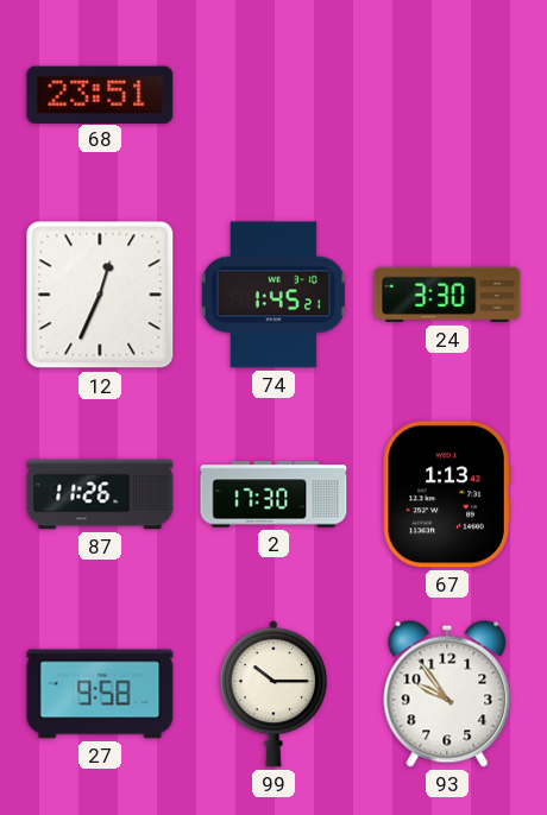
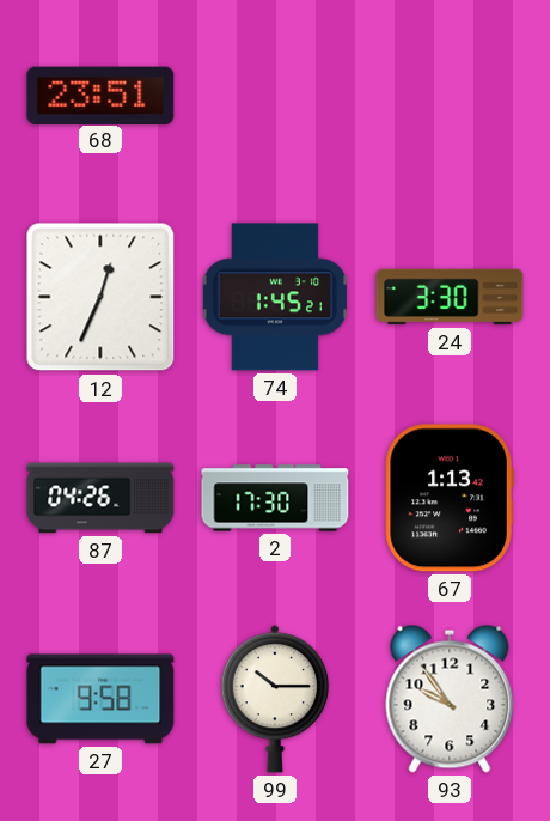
87: 11:26 -> 04:26
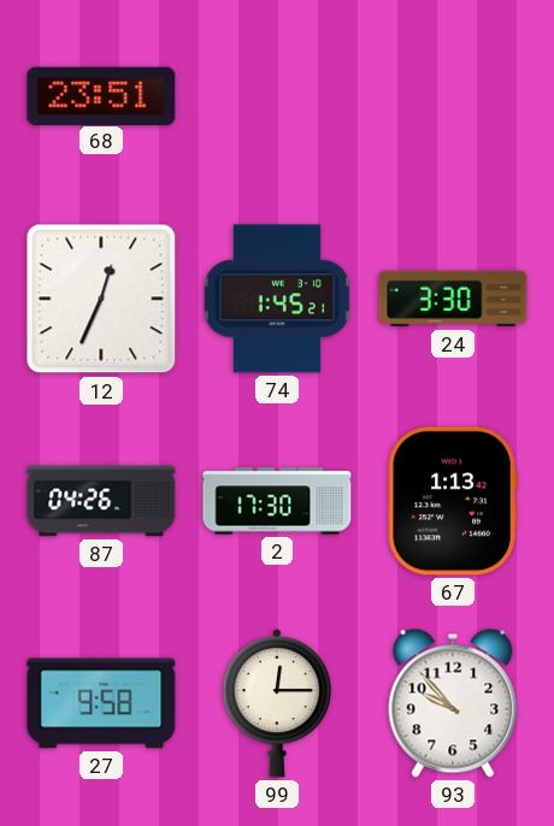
99: 10:15 -> 12:15
93: 9:54 -> 9:53
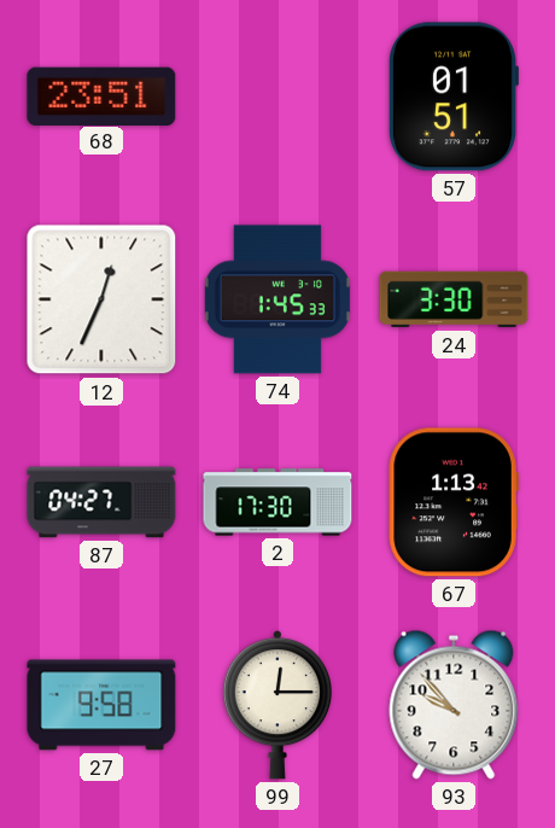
57: none -> 01:51
74: 1:45:21 -> 1:45:33
87: 04:26 -> 04:27
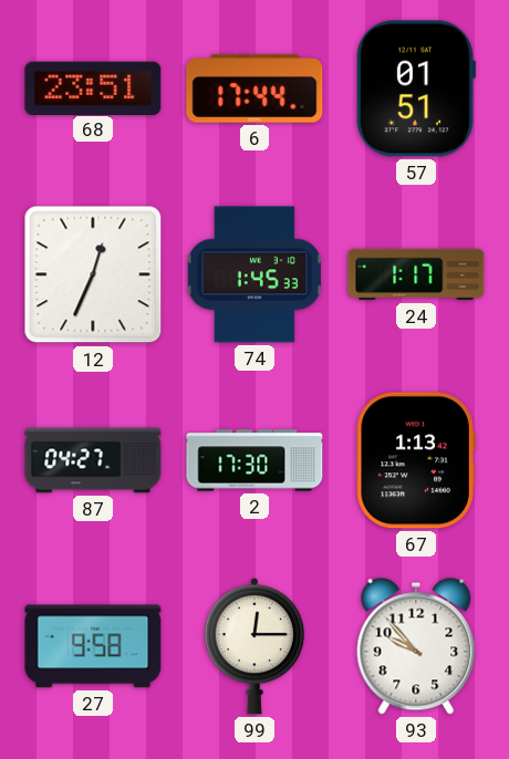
6: none -> 17:44
24: 3:30 -> 1:17
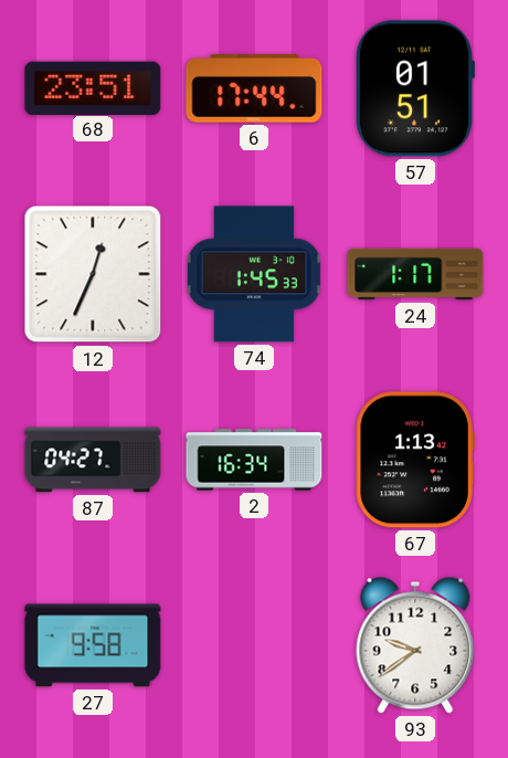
2: 17:30 -> 16:34
99: 12:15 -> none
93: 9:53 -> 9:39
